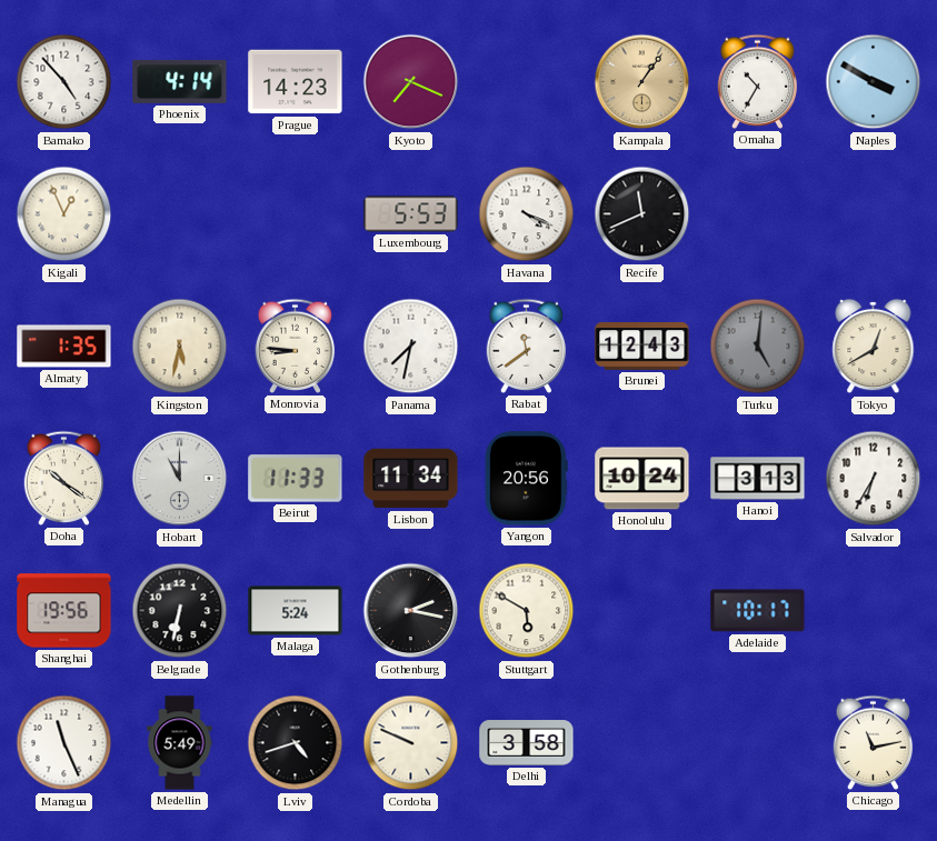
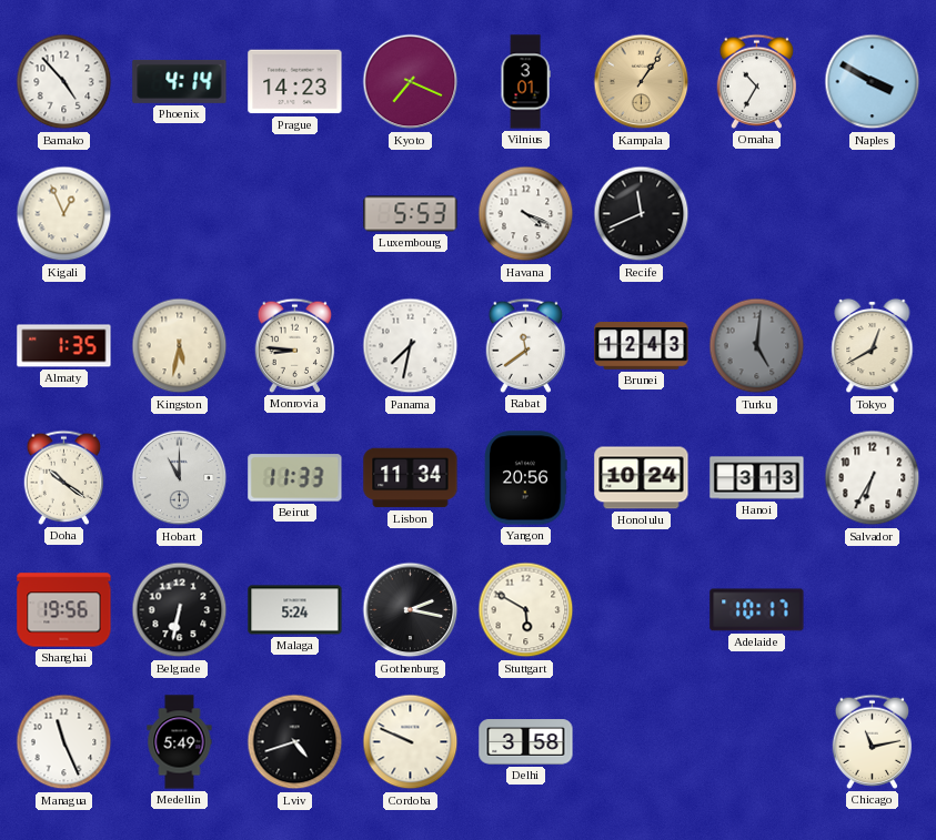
Vilnius: none -> 3:01
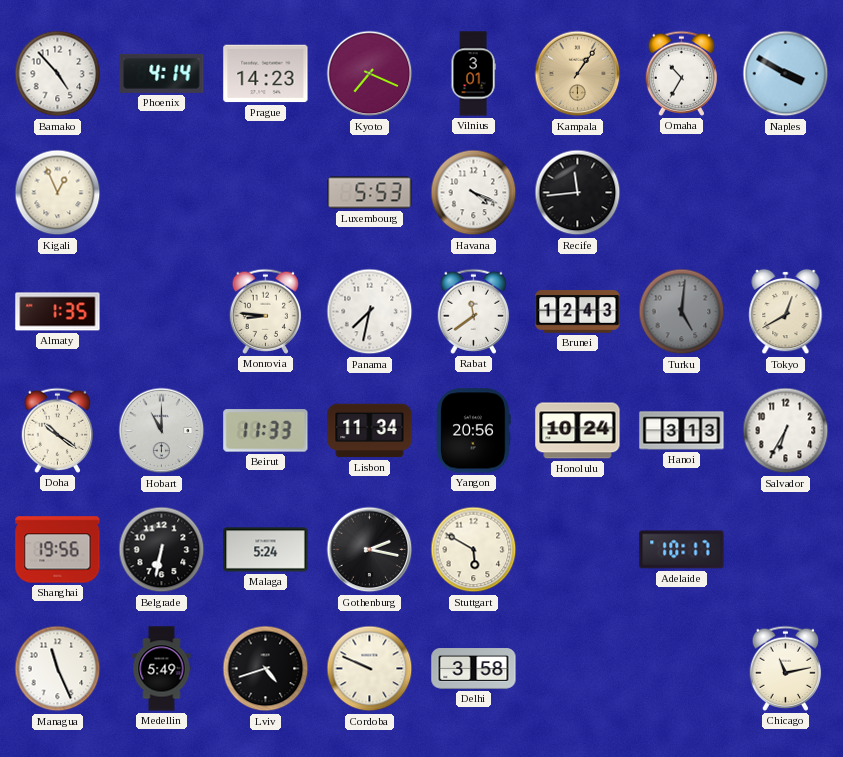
Recife: 11:41 -> 11:44
Kingston: 5:32 -> none
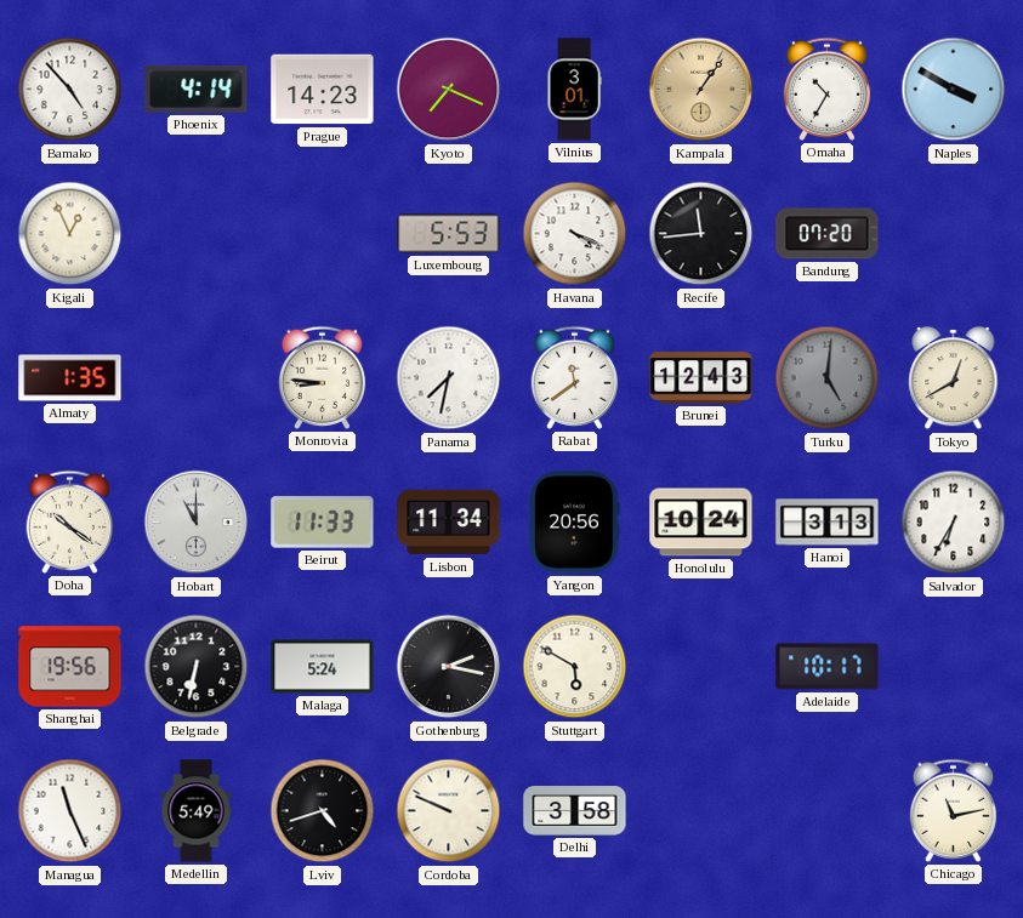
Bandung: none -> 07:20
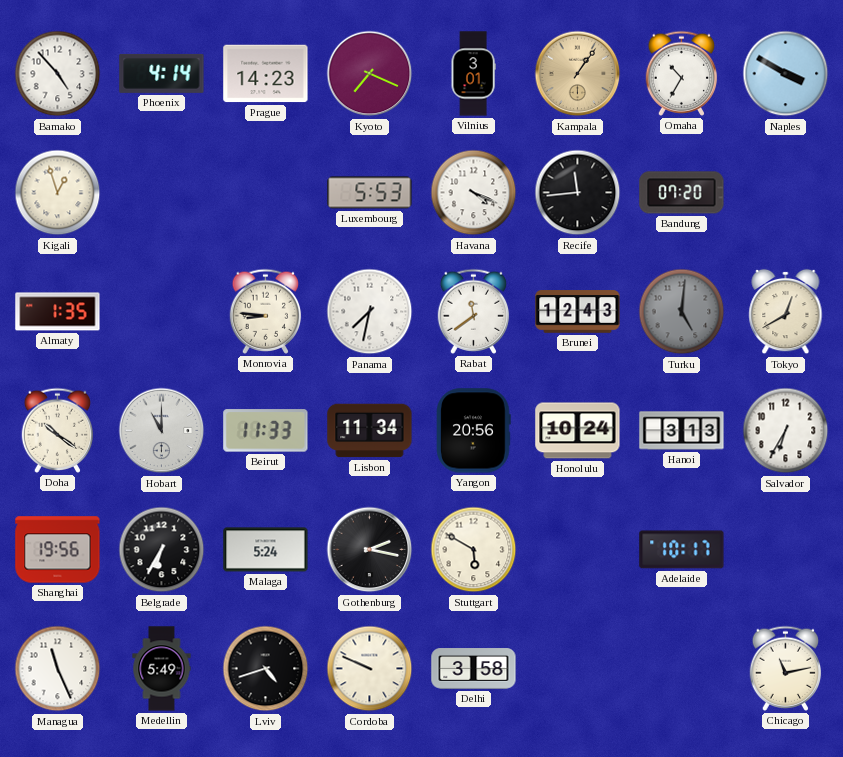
Kigali: 12:56 -> 12:57
Belgrade: 6:32 -> 6:35
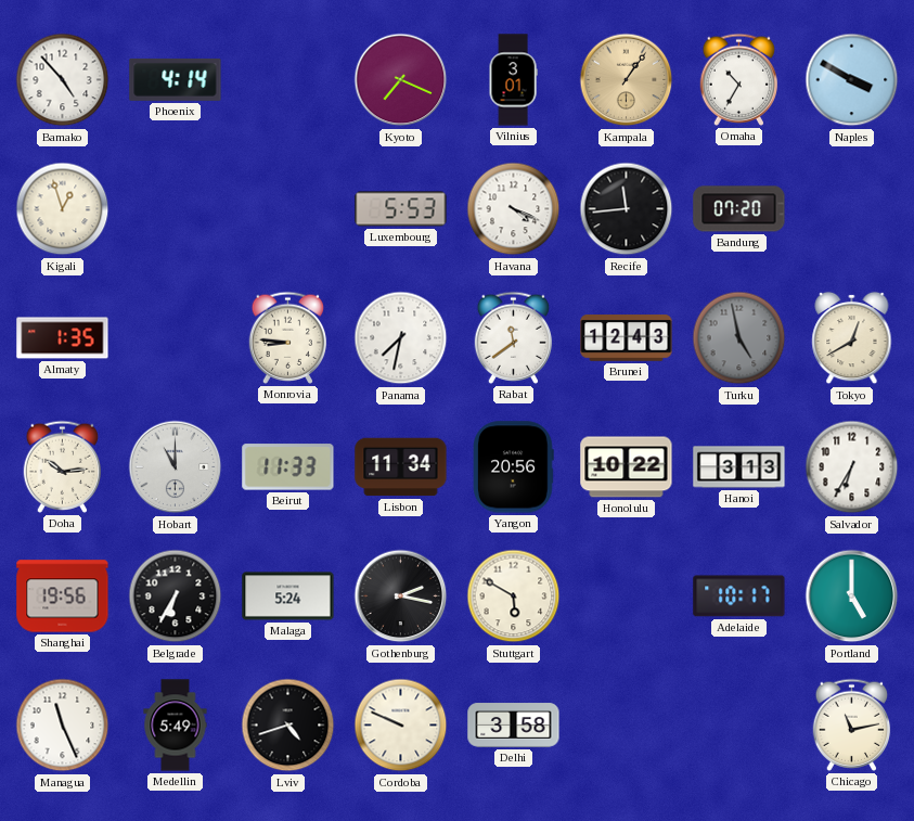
Prague: 14:23 -> none
Turku: 5:01 -> 4:58
Doha: 10:21 -> 10:14
Honolulu: 10:24 -> 10:22
Portland: none -> 5:00
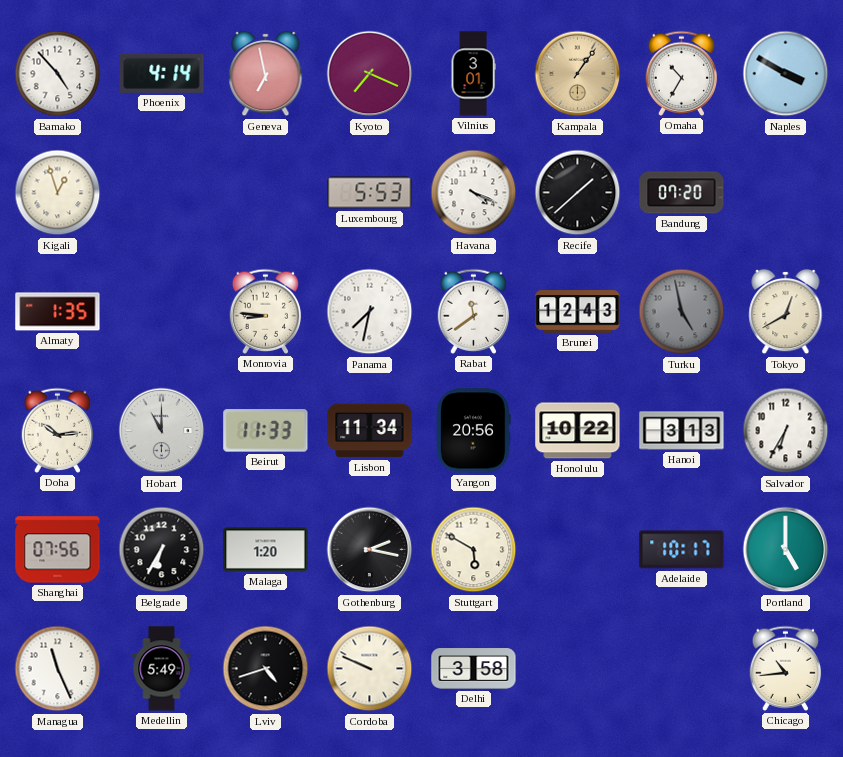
Geneva: none -> 6:58
Recife: 11:44 -> 1:38
Shanghai: 19:56 -> 07:56
Malaga: 5:24 -> 1:20
Chicago: 11:13 -> 10:44
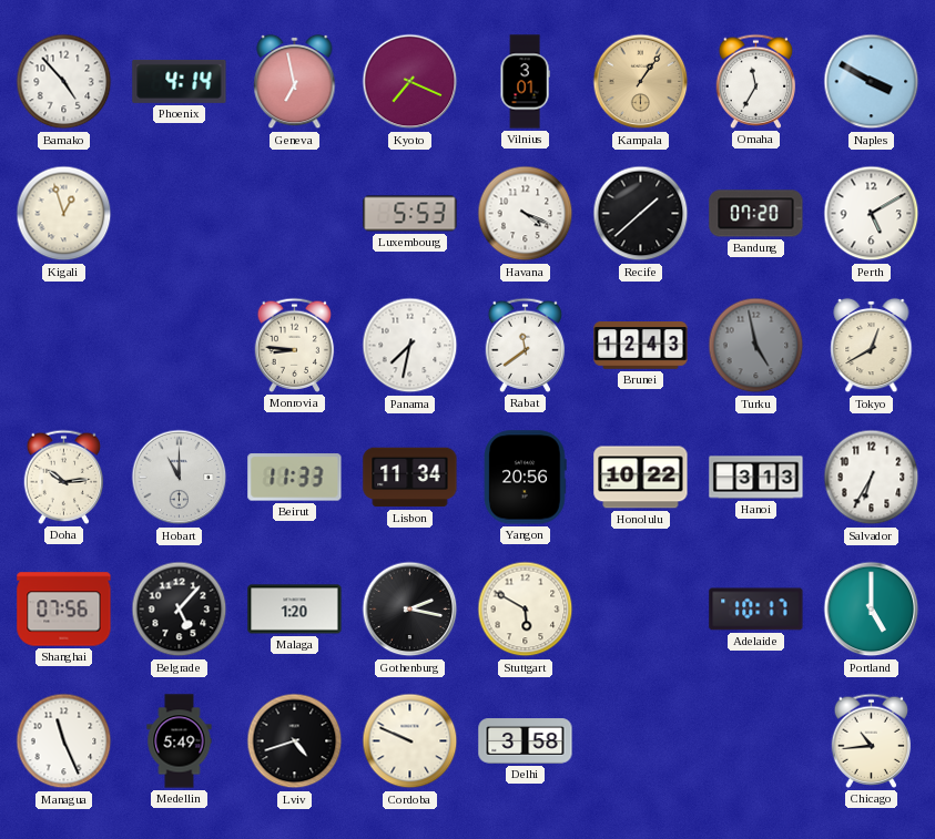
Omaha: 10:35 -> 11:35
Perth: none -> 5:10
Almaty: 1:35 -> none
Belgrade: 6:35 -> 5:07
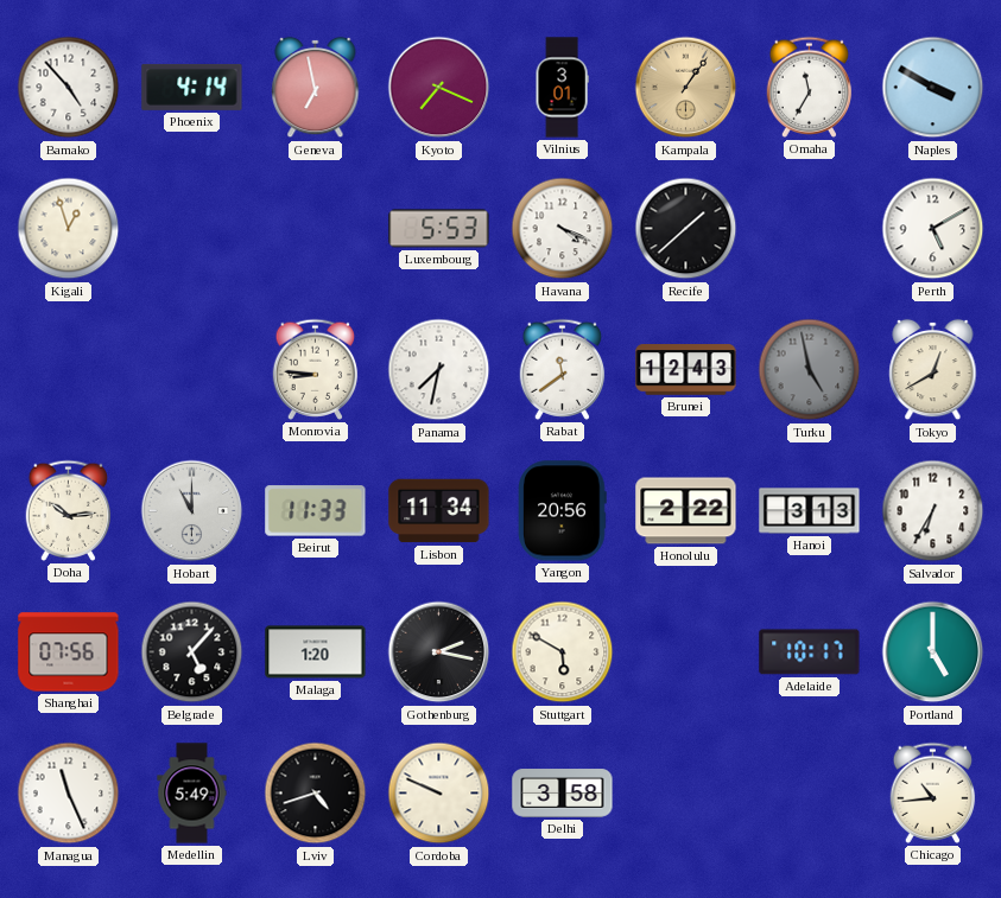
Bandung: 07:20 -> none
Honolulu: 10:22 -> 2:22
